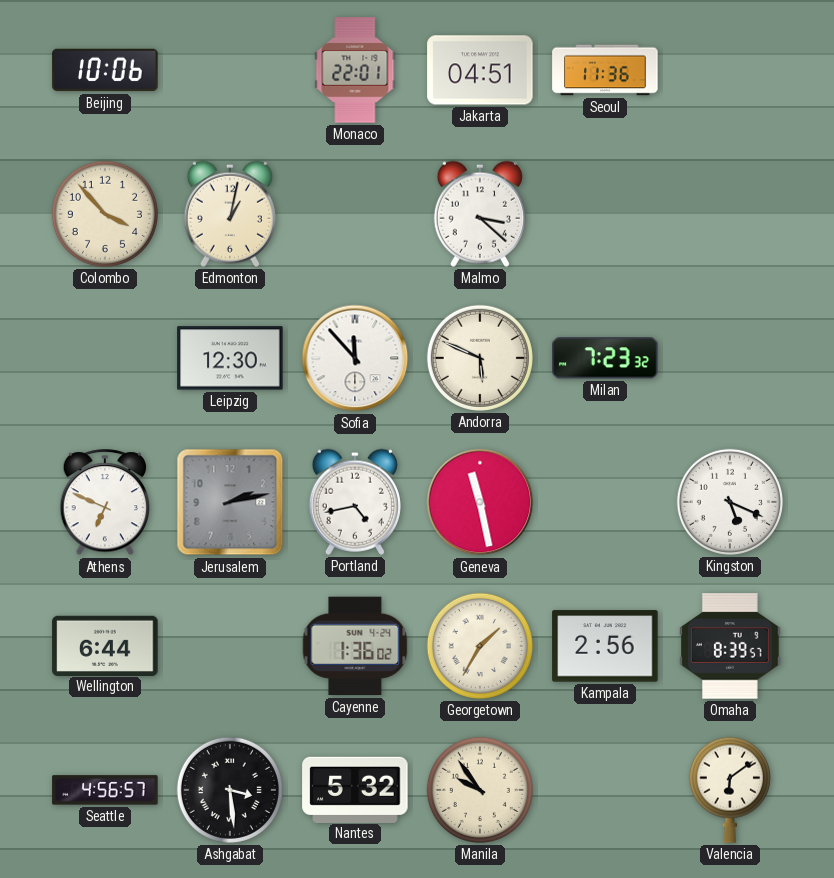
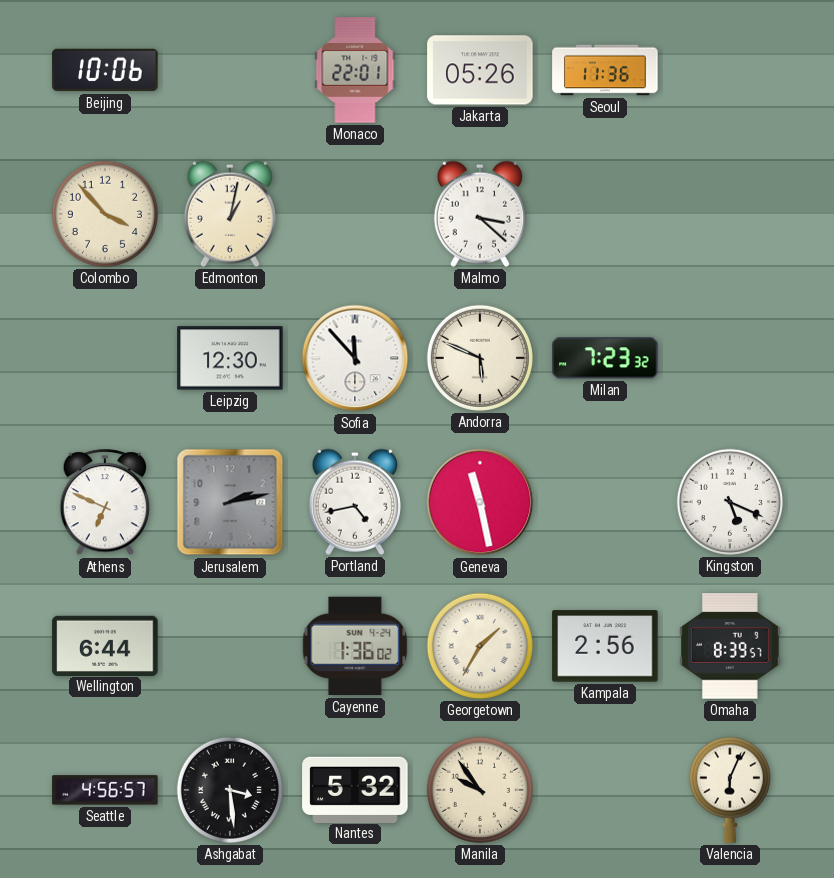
Jakarta: 04:51 -> 05:26
Valencia: 6:09 -> 6:04
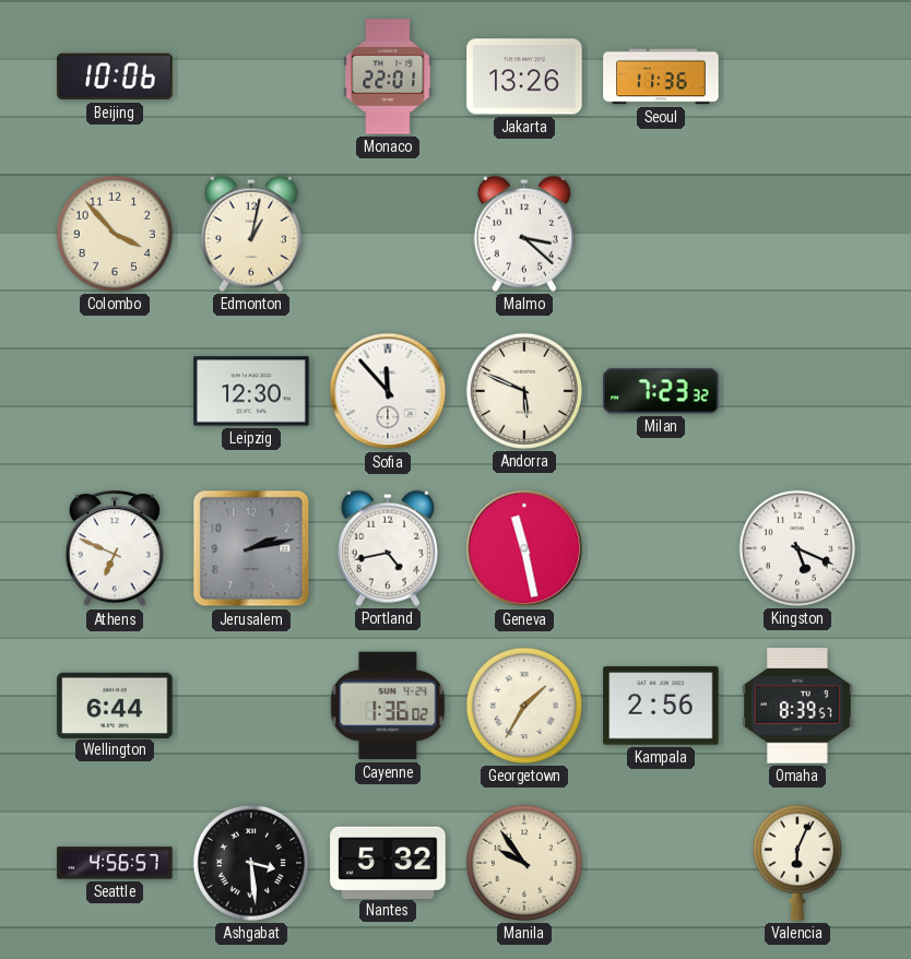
Jakarta: 05:26 -> 13:26
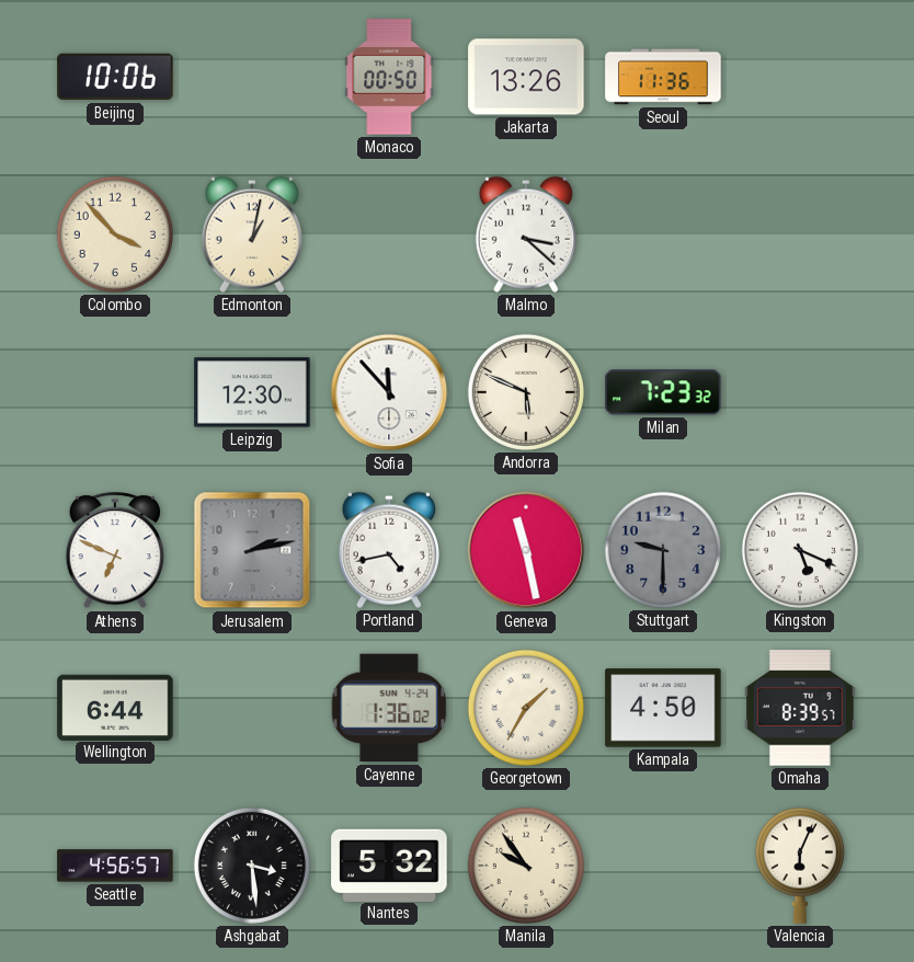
Monaco: 22:01 -> 00:50
Stuttgart: none -> 9:30
Kampala: 2:56 -> 4:50
